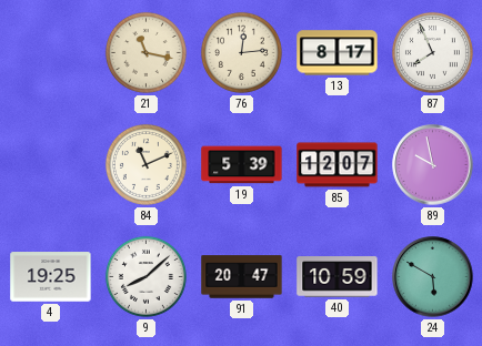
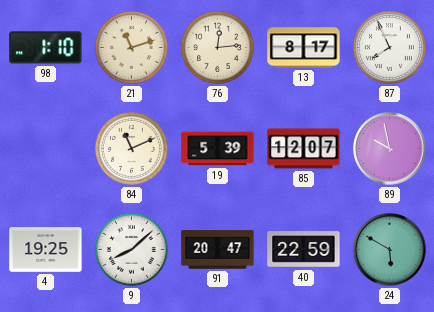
98: none -> 1:10
21: 11:17 -> 11:12
40: 10:59 -> 22:59
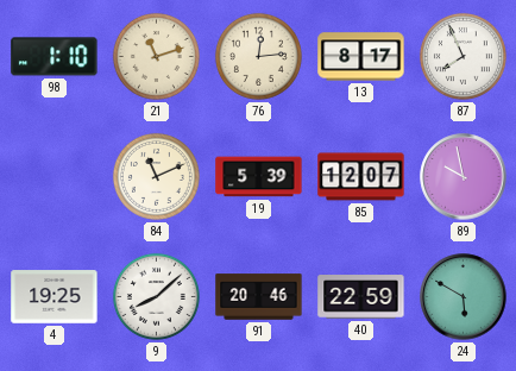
91: 20:47 -> 20:46
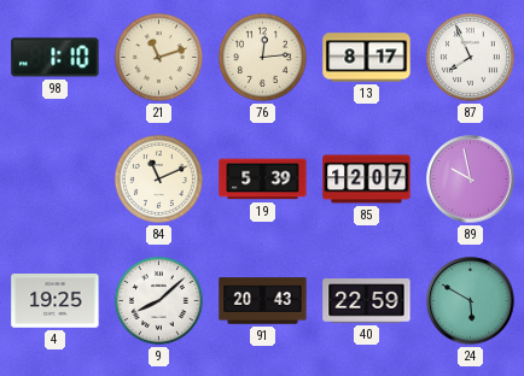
91: 20:46 -> 20:43
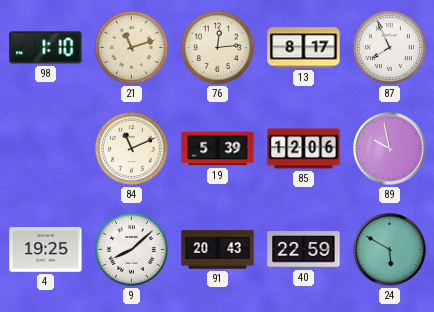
85: 12:07 -> 12:06
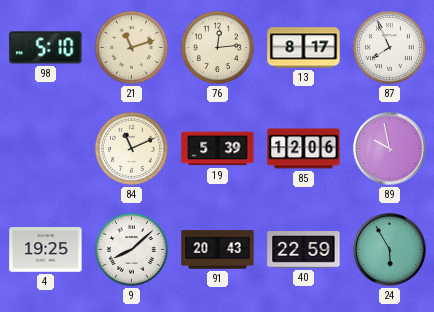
98: 1:10 -> 5:10
24: 5:50 -> 5:55
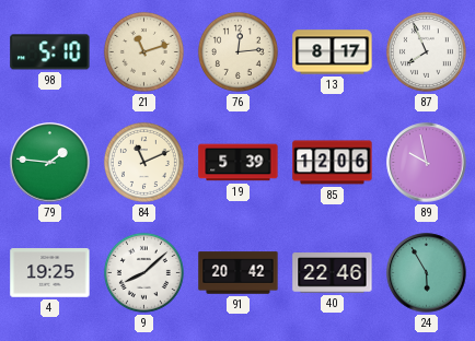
79: none -> 1:46
91: 20:43 -> 20:42
40: 22:59 -> 22:46
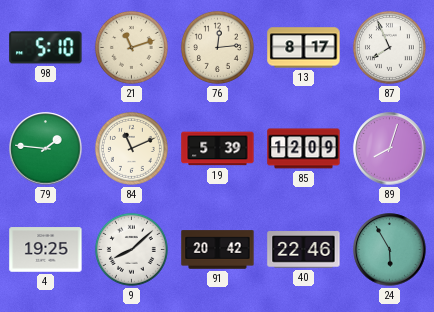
85: 12:06 -> 12:09
89: 9:58 -> 8:03
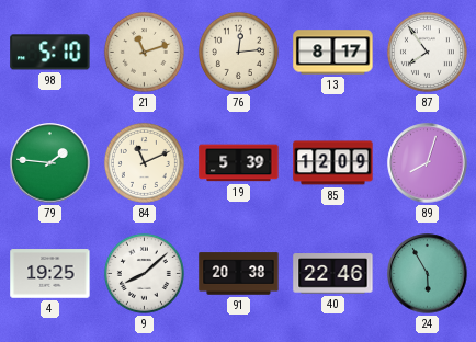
87: 7:56 -> 7:54
91: 20:42 -> 20:38
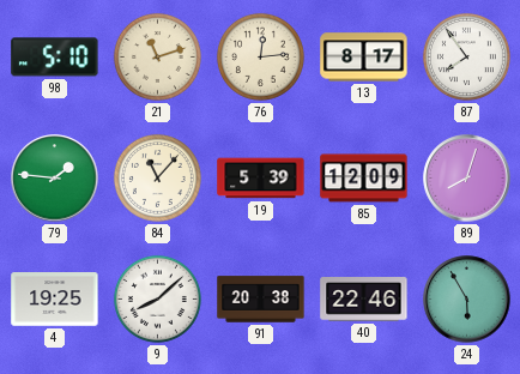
84: 11:11 -> 11:07
